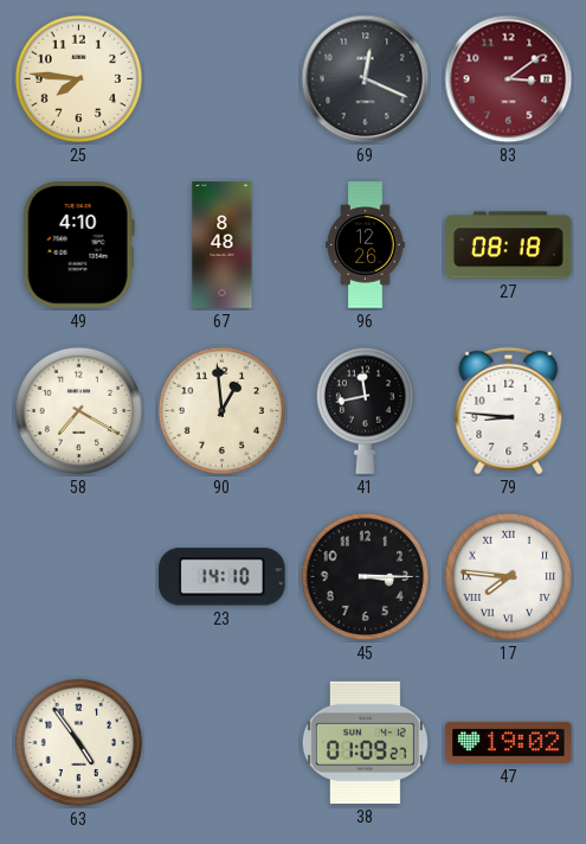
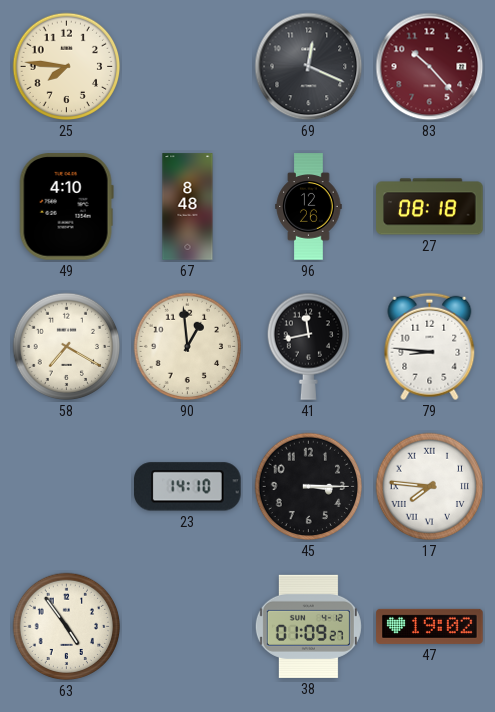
83: 3:09 -> 10:23
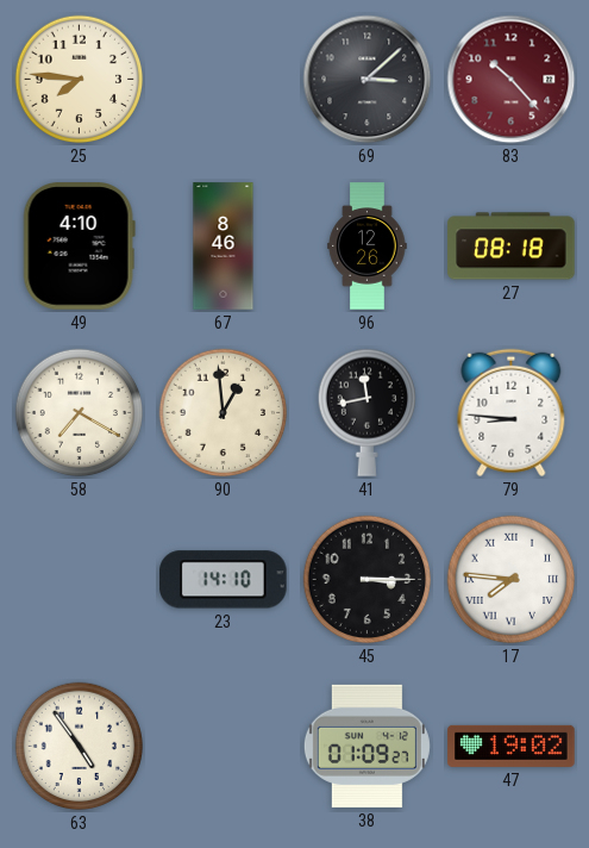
69: 12:19 -> 3:08
67: 8:48 -> 8:46
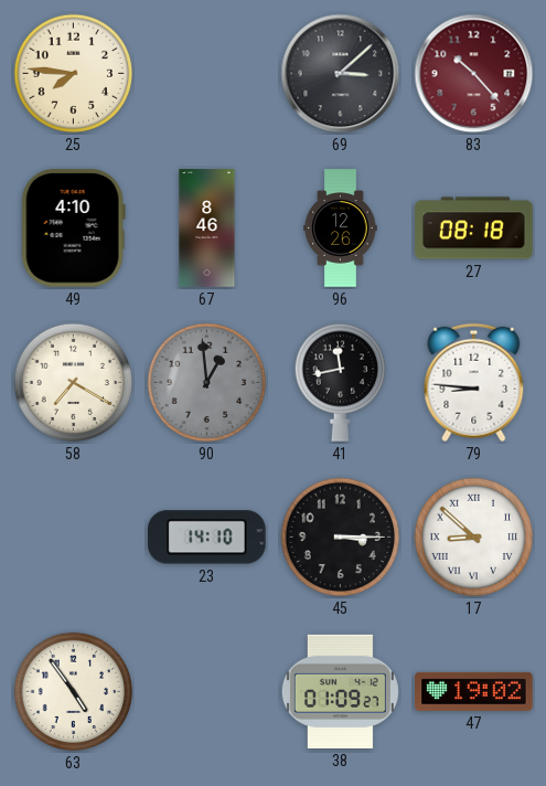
90 dial: cream -> grey
17: 7:46 -> 8:52
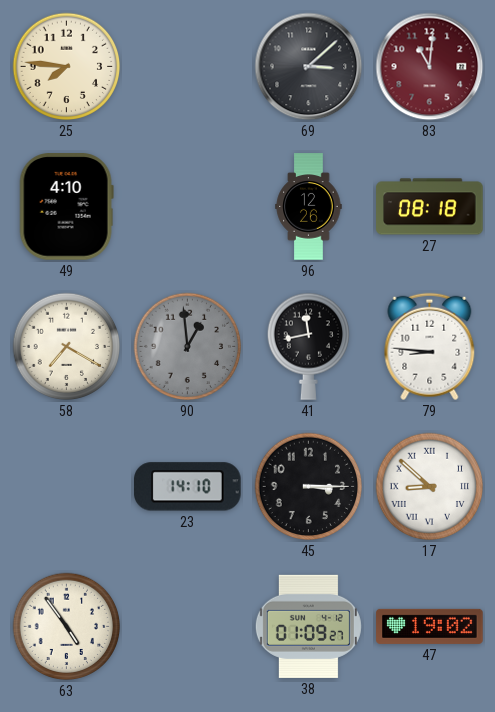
83: 10:23 -> 11:01
67: 8:46 -> none
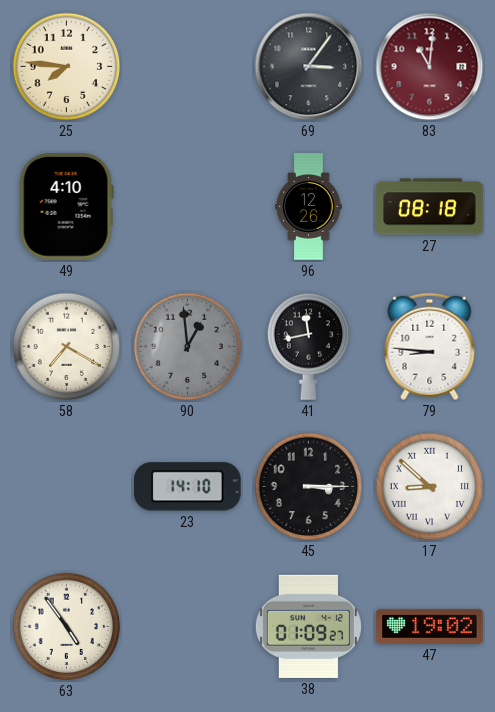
69: 3:08 -> 3:06
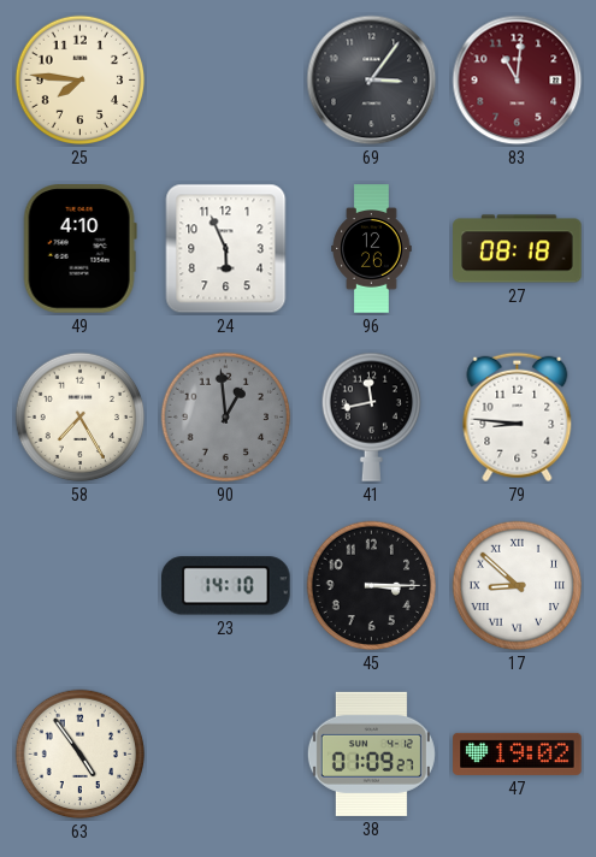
24: none -> 5:56
58: 7:20 -> 7:25
